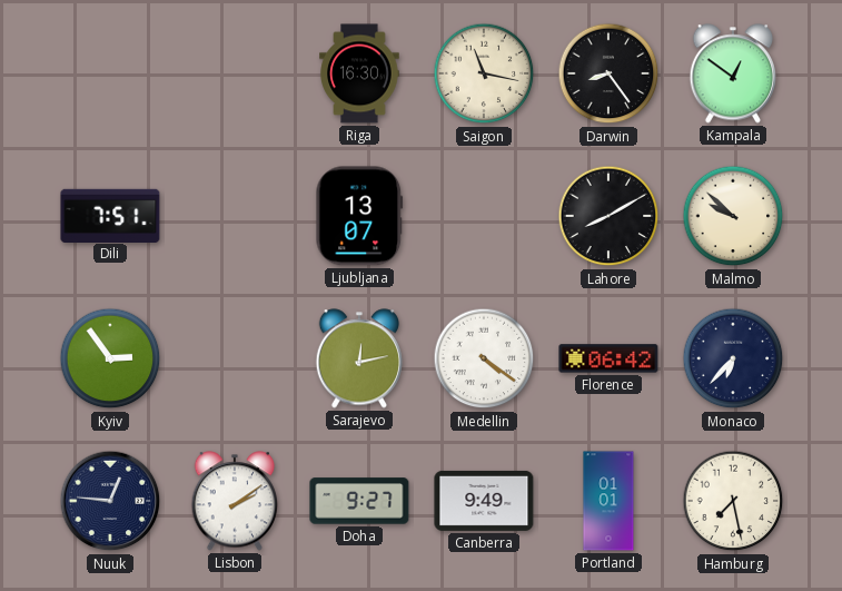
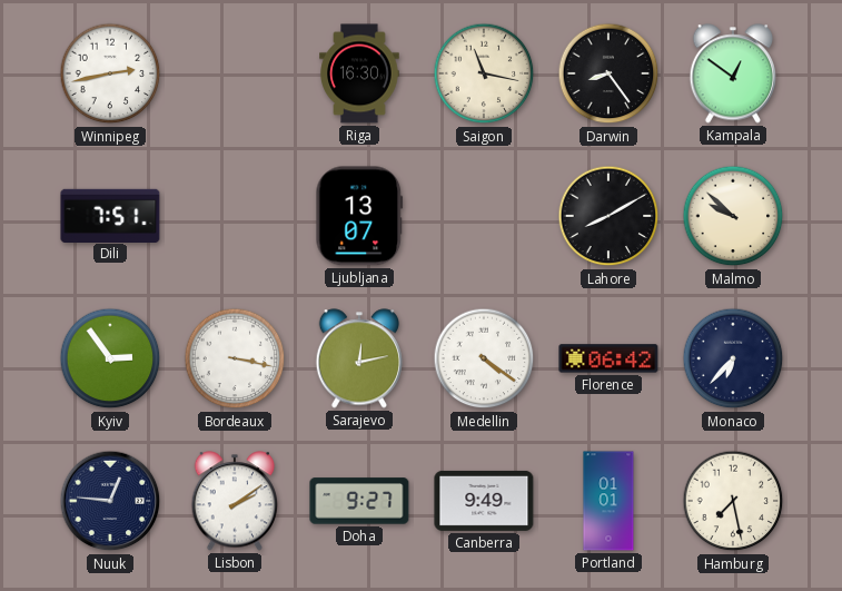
Winnipeg: none -> 2:43
Bordeaux: none -> 3:17
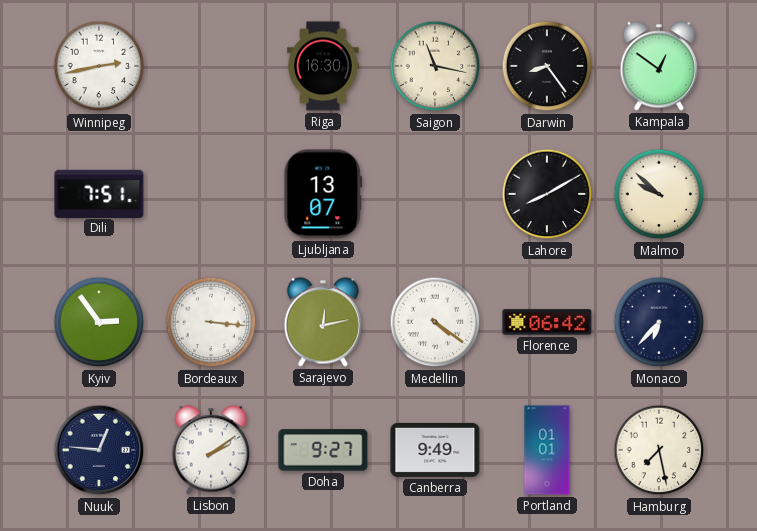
Bordeaux: 3:17 -> 3:16
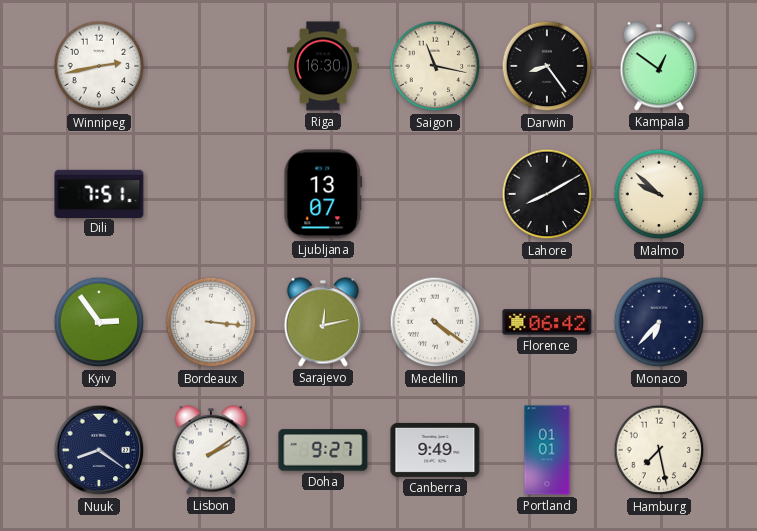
Nuuk: 12:46 -> 8:21
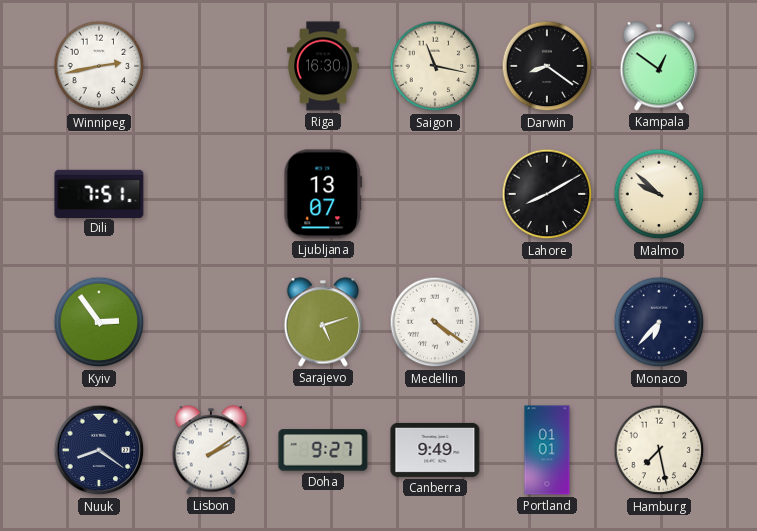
Darwin: 8:24 -> 8:21
Bordeaux: 3:16 -> none
Sarajevo: 12:13 -> 5:12
Florence: 06:42 -> none
